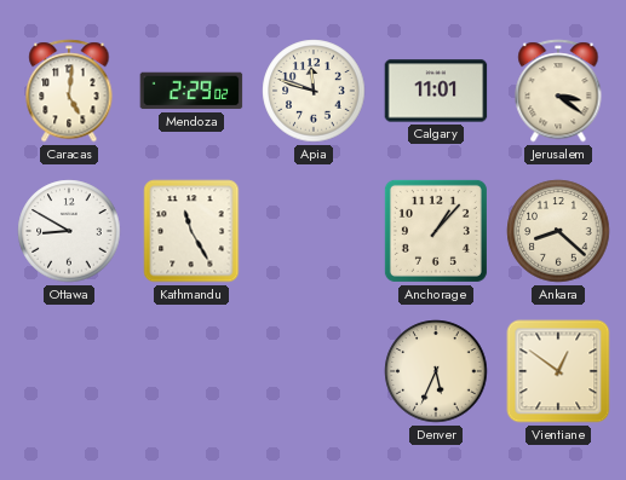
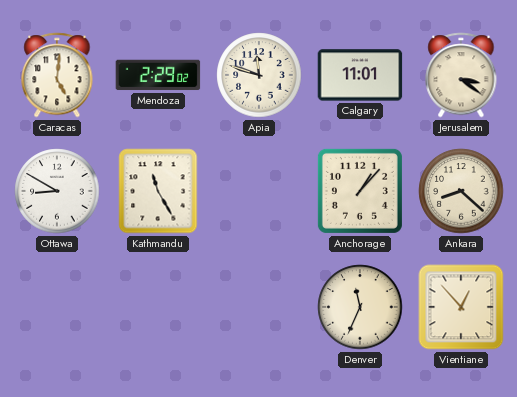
Denver: 5:34 -> 11:34
Vientiane: 12:51 -> 12:53
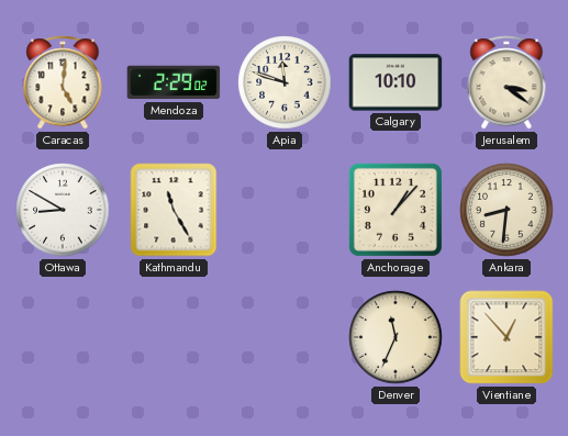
Calgary: 11:01 -> 10:10
Ankara: 8:22 -> 8:31
